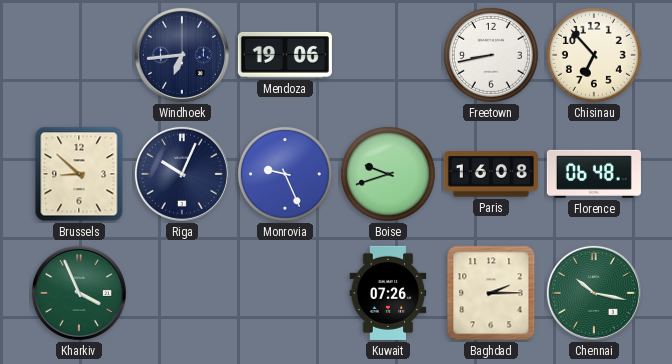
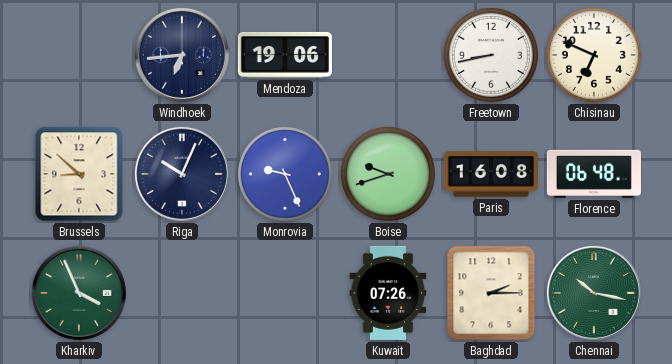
Chisinau: 6:53 -> 6:49
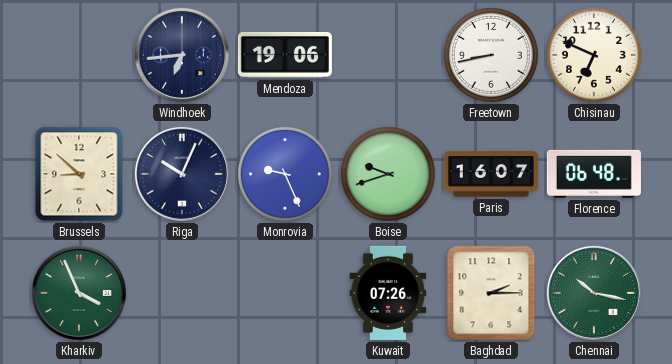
Paris: 16:08 -> 16:07
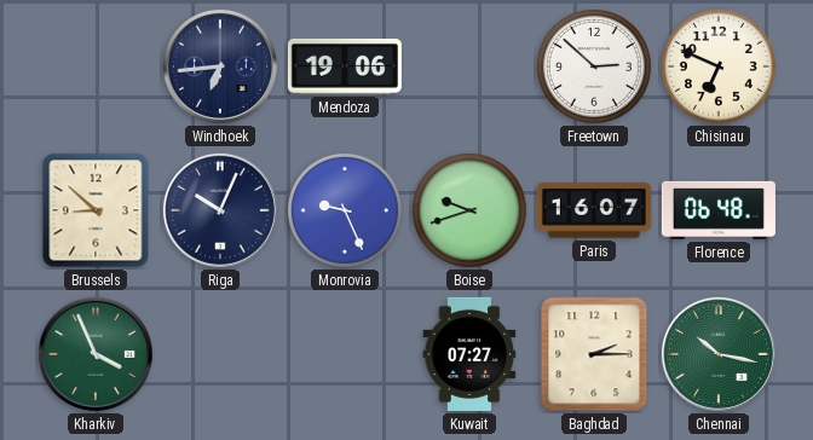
Freetown: 8:43 -> 2:52
Kuwait: 07:26 -> 07:27
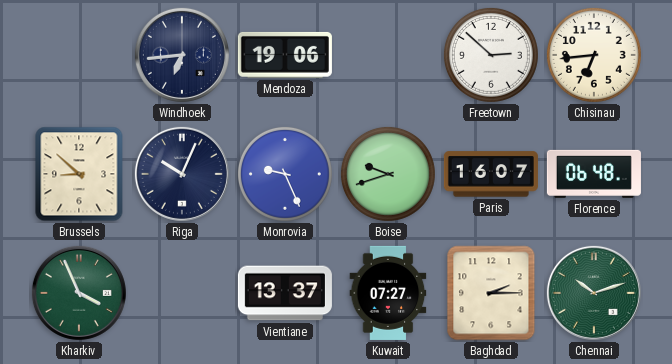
Chisinau: 6:49 -> 6:44
Vientiane: none -> 13:37
Chennai: 10:17 -> 10:12
